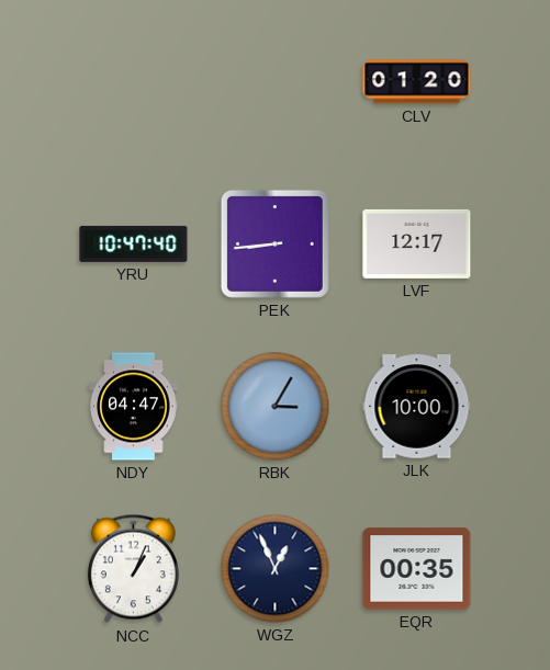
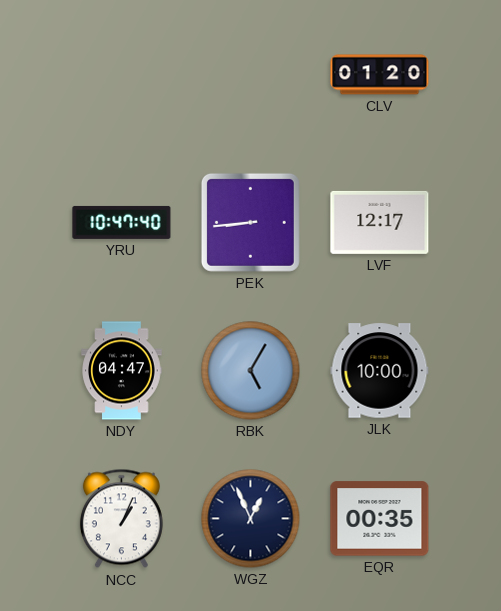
RBK: 3:05 -> 5:05
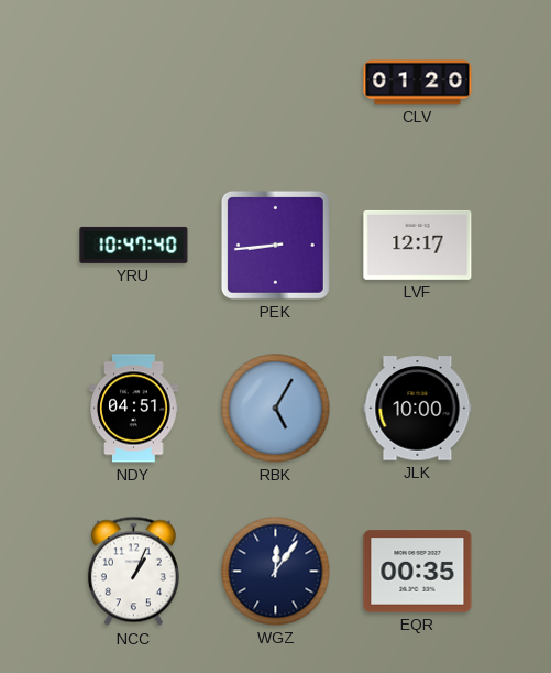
NDY: 04:47 -> 04:51
WGZ: 12:56 -> 12:06
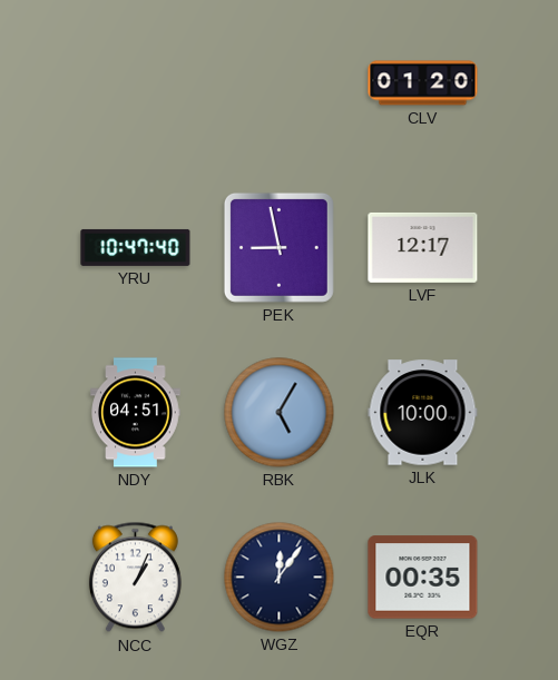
PEK: 8:44 -> 8:58
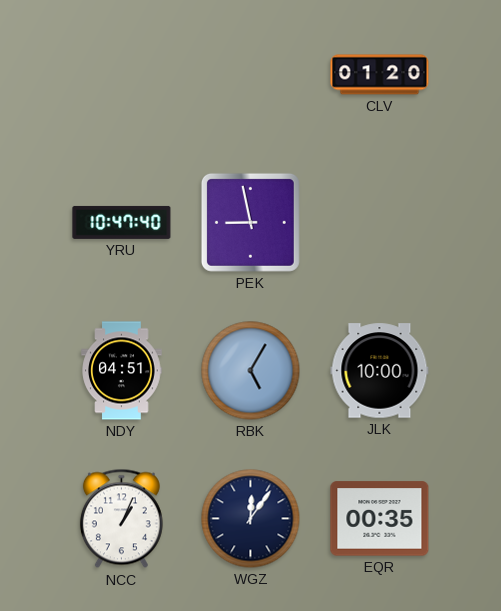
LVF: 12:17 -> none
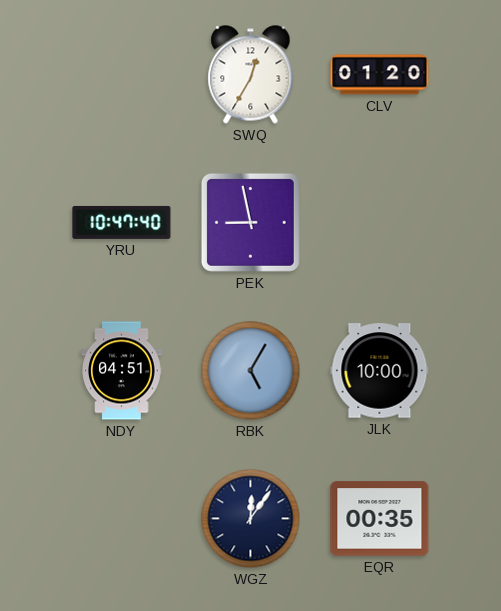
SWQ: none -> 12:35
NCC: 1:04 -> none
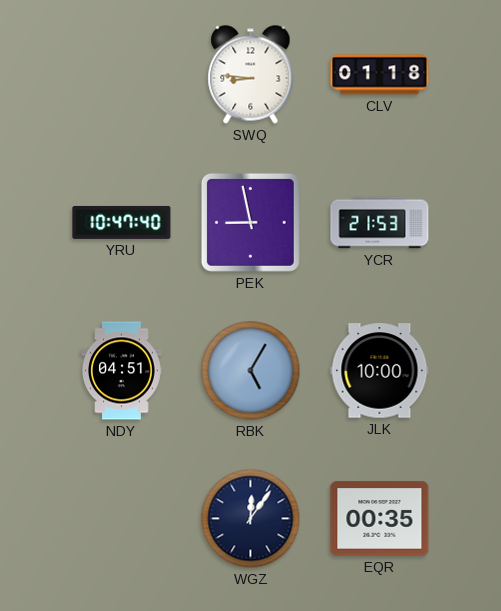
SWQ: 12:35 -> 8:46
CLV: 01:20 -> 01:18
YCR: none -> 21:53
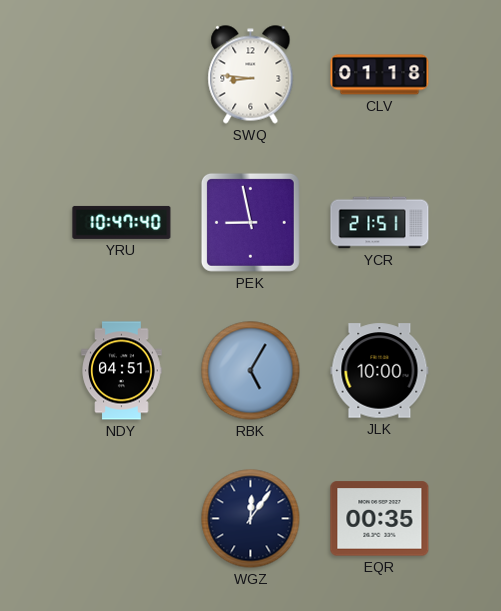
YCR: 21:53 -> 21:51
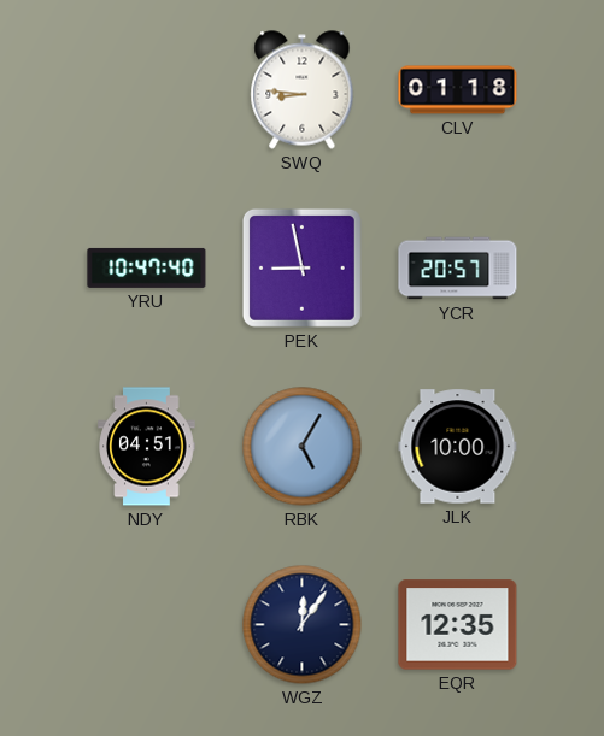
YCR: 21:51 -> 20:57
EQR: 00:35 -> 12:35
